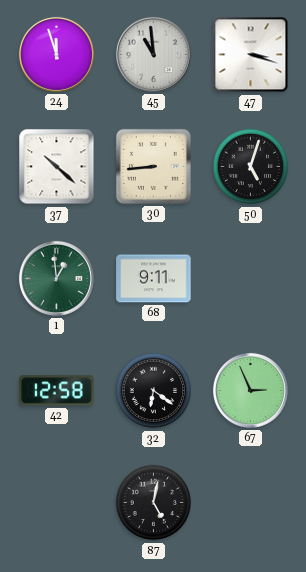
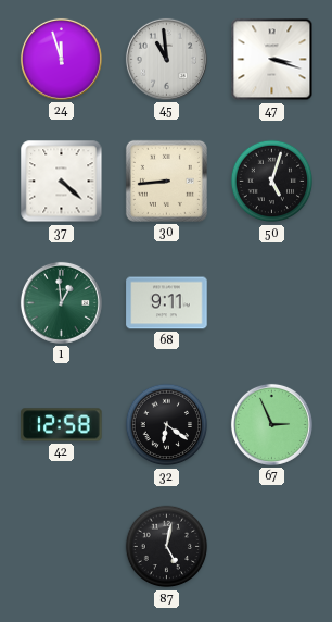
37: 10:22 -> 4:22
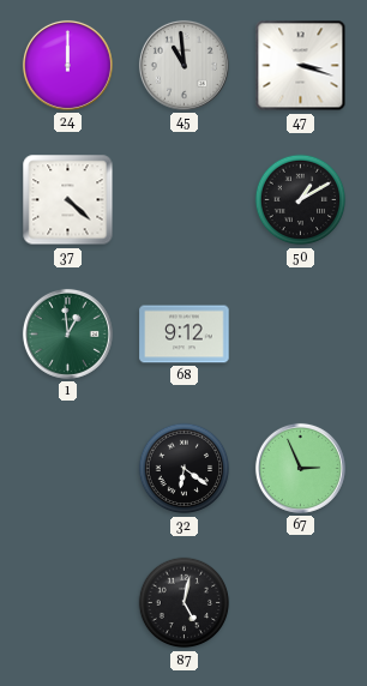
24: 11:57 -> 12:00
30: 8:44 -> none
50: 5:03 -> 1:10
68: 9:11 -> 9:12
42: 12:58 -> none
